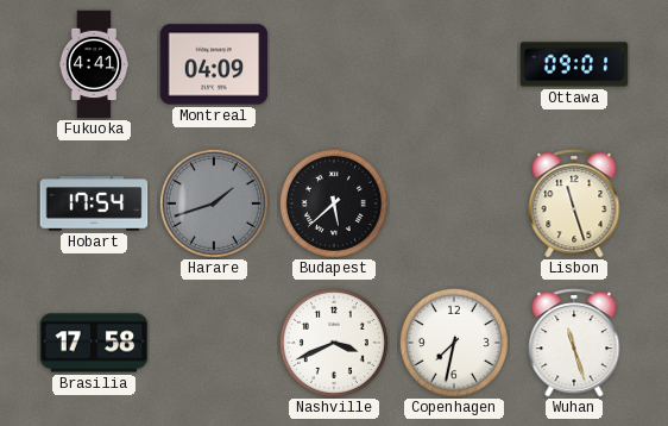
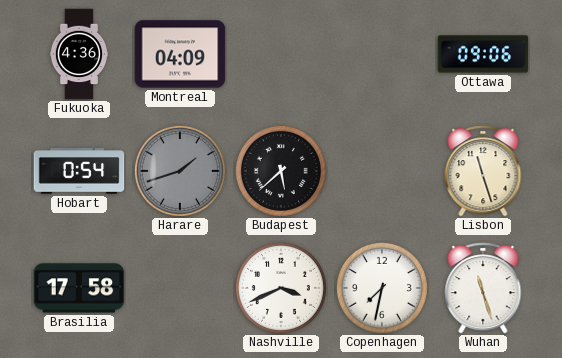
Fukuoka: 4:41 -> 4:36
Ottawa: 09:01 -> 09:06
Hobart: 17:54 -> 0:54
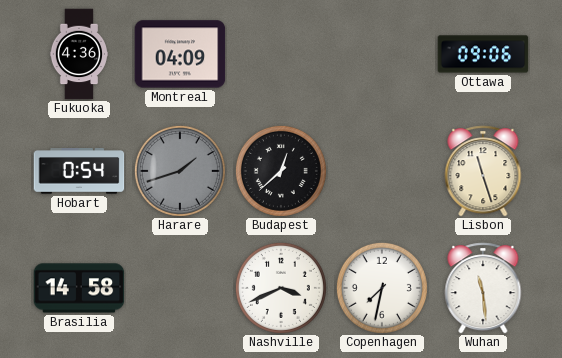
Budapest: 5:38 -> 12:38
Brasilia: 17:58 -> 14:58
Wuhan: 11:27 -> 11:29
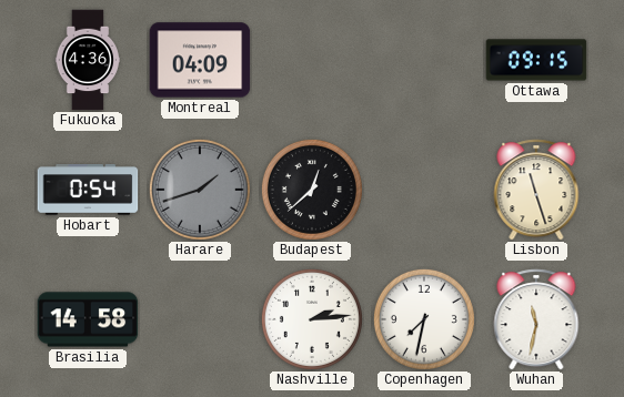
Ottawa: 09:06 -> 09:15
Nashville: 3:41 -> 2:14
Wuhan: 11:29 -> 11:32
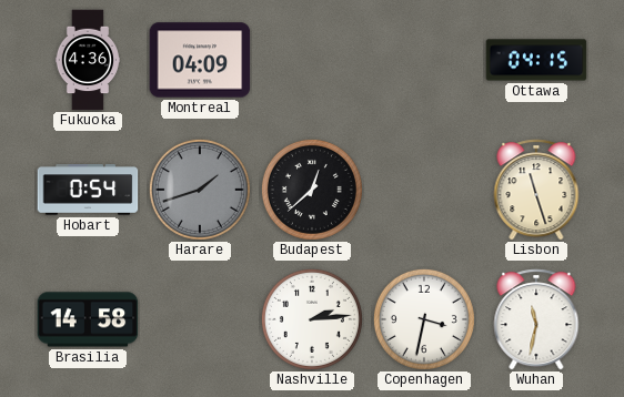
Ottawa: 09:15 -> 04:15
Copenhagen: 7:32 -> 3:32
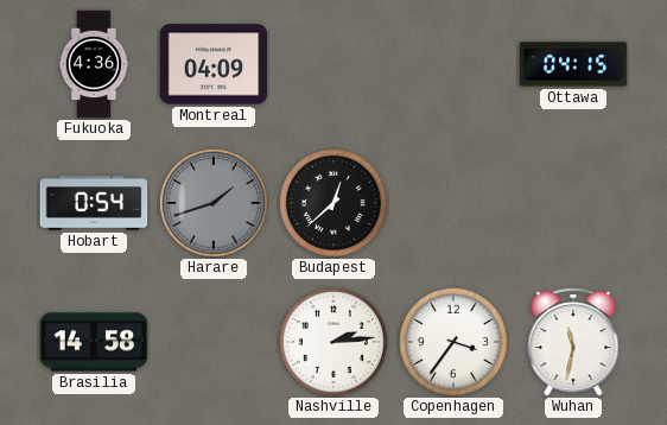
Lisbon: 11:27 -> none
Copenhagen: 3:32 -> 3:36
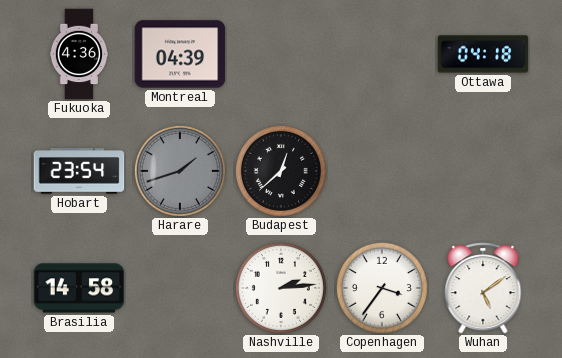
Montreal: 04:09 -> 04:39
Ottawa: 04:15 -> 04:18
Hobart: 0:54 -> 23:54
Wuhan: 11:32 -> 5:09
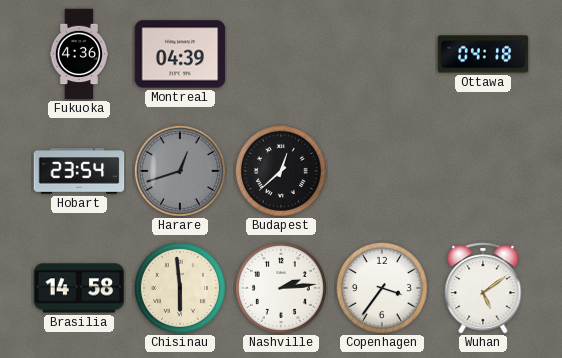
Harare: 1:42 -> 12:42
Chisinau: none -> 5:59
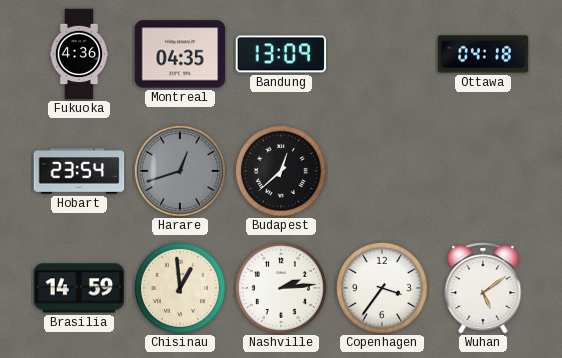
Montreal: 04:39 -> 04:35
Bandung: none -> 13:09
Brasilia: 14:58 -> 14:59
Chisinau: 5:59 -> 12:59
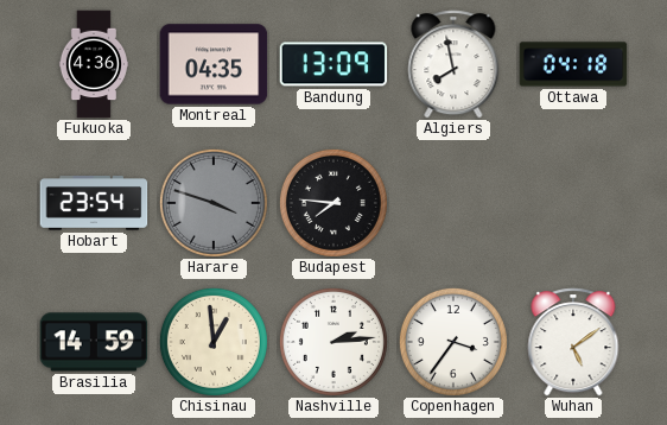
Algiers: none -> 7:58
Harare: 12:42 -> 3:48
Budapest: 12:38 -> 7:46
